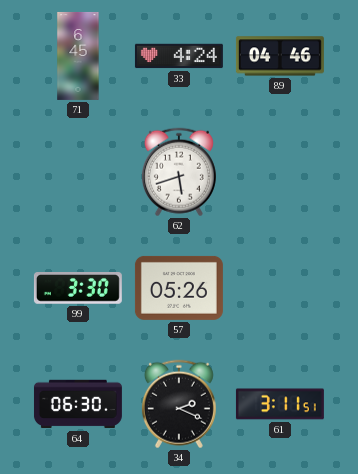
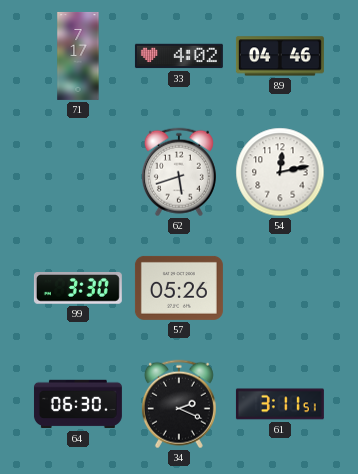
71: 6:45 -> 7:17
33: 4:24 -> 4:02
54: none -> 12:13
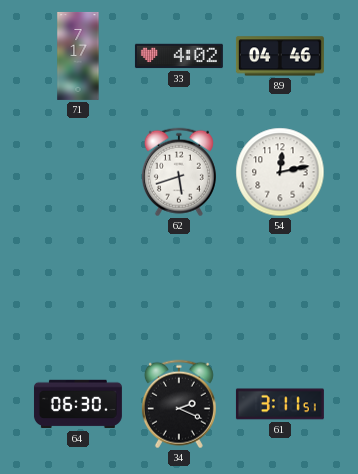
99: 3:30 -> none
57: 05:26 -> none
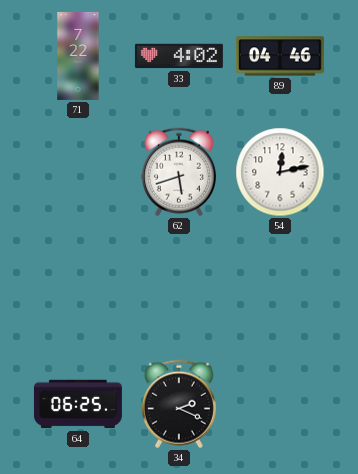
71: 7:17 -> 7:22
64: 06:30 -> 06:25
61: 3:11 -> none
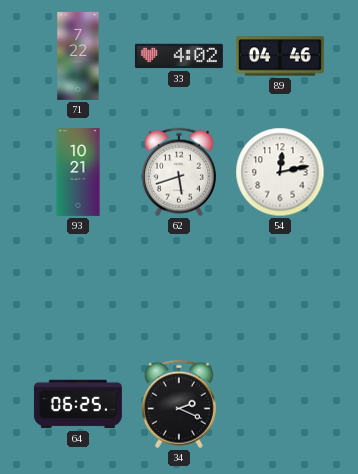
93: none -> 10:21
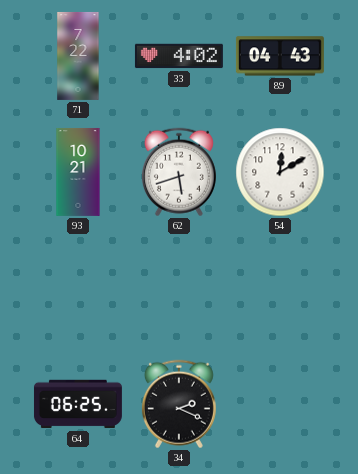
89: 04:46 -> 04:43
54: 12:13 -> 12:10
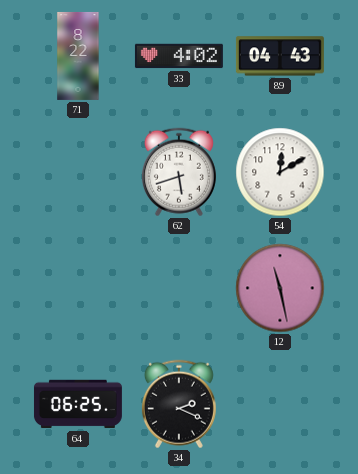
71: 7:22 -> 8:22
93: 10:21 -> none
12: none -> 11:28
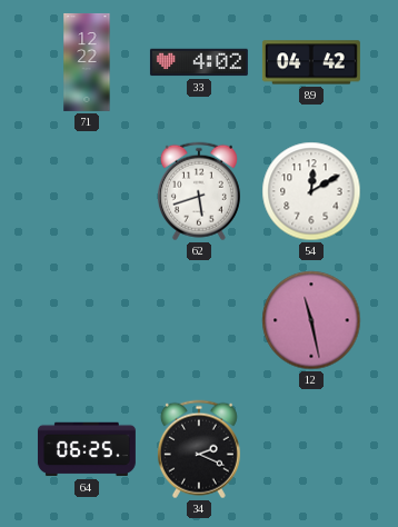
71: 8:22 -> 12:22
89: 04:43 -> 04:42
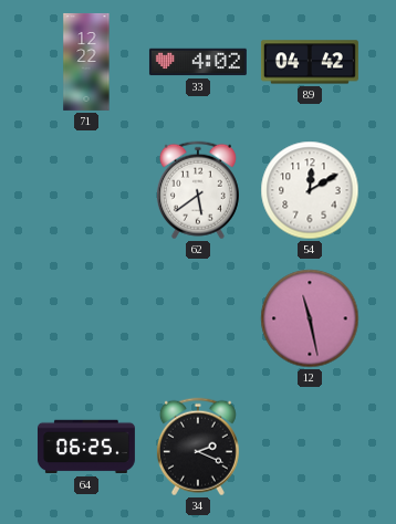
62: 5:42 -> 5:39
